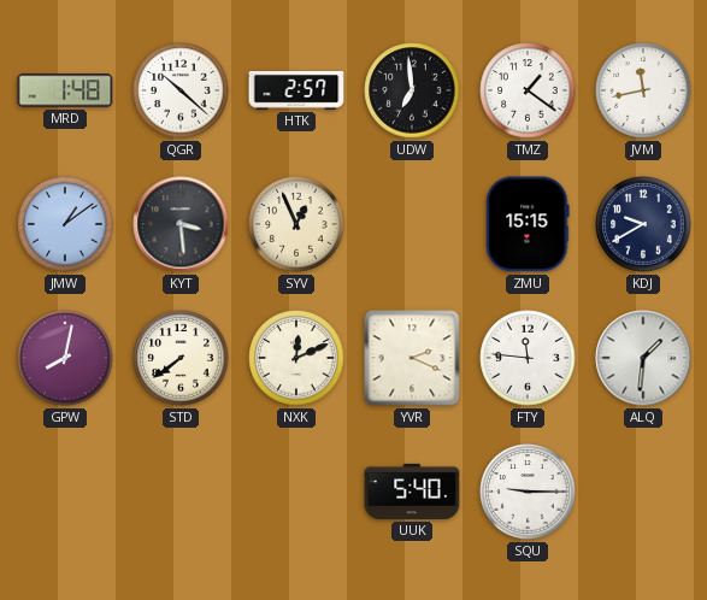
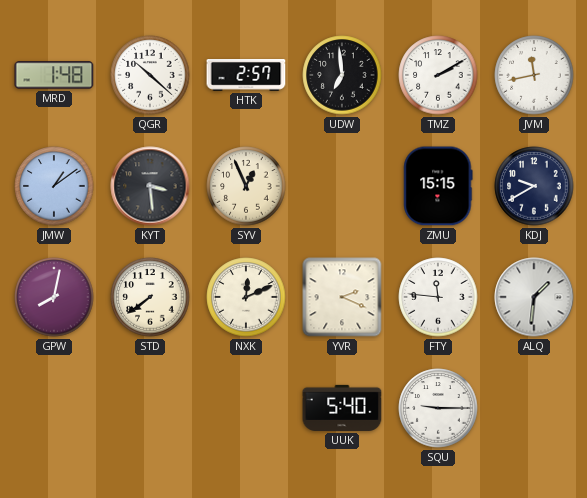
TMZ: 1:21 -> 2:10
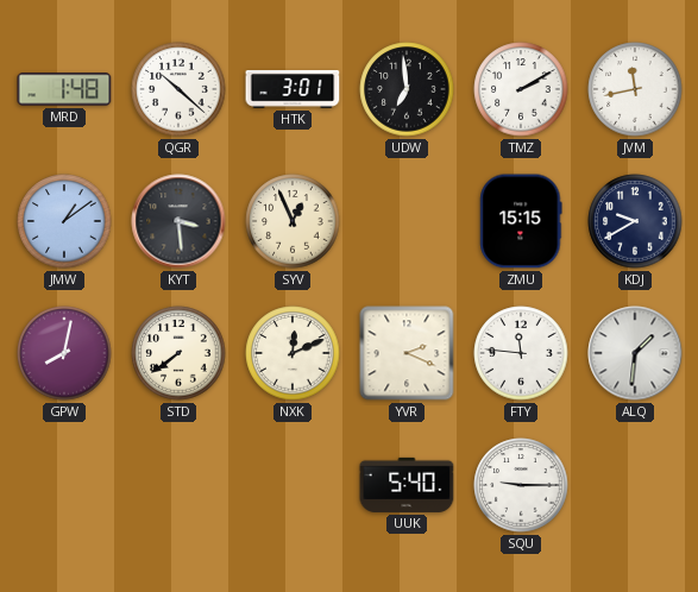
HTK: 2:57 -> 3:01
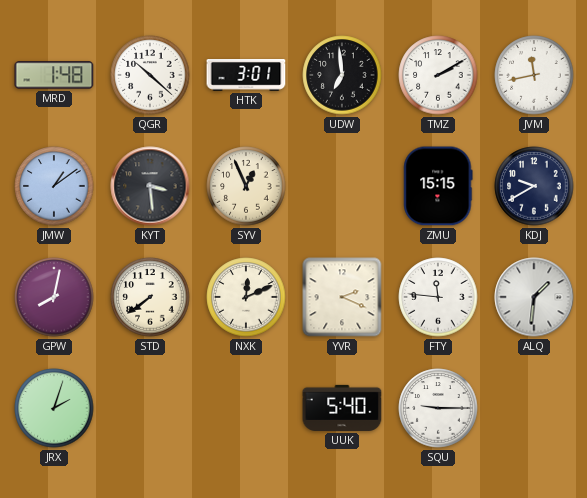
JRX: none -> 2:03
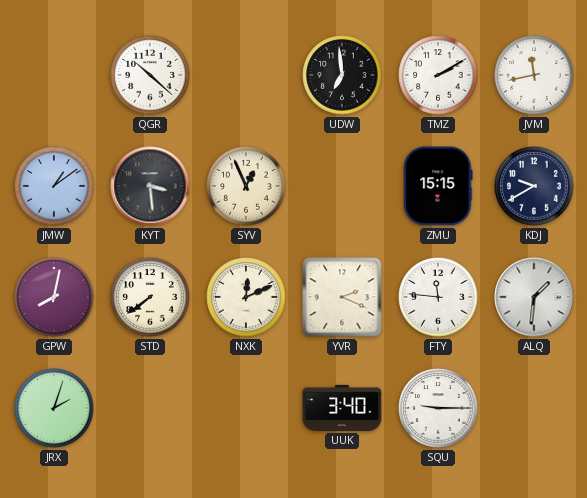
MRD: 1:48 -> none
HTK: 3:01 -> none
UUK: 5:40 -> 3:40
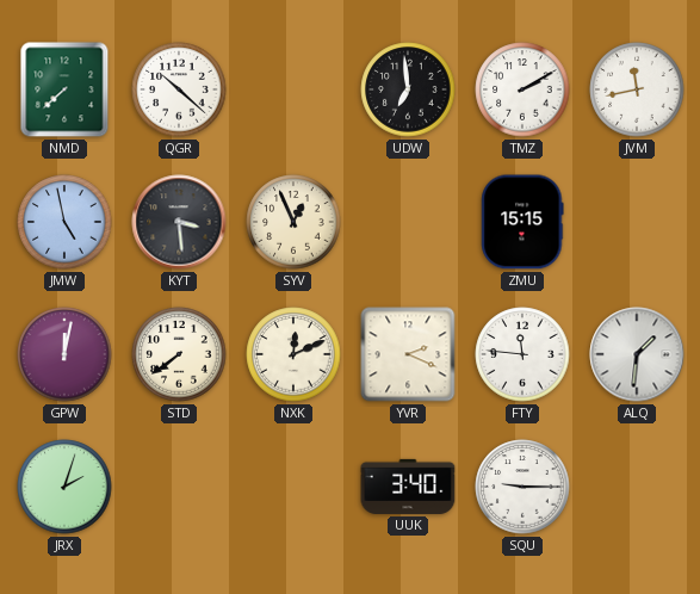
NMD: none -> 7:38
JMW: 1:09 -> 4:58
KDJ: 9:40 -> none
GPW: 8:02 -> 12:02
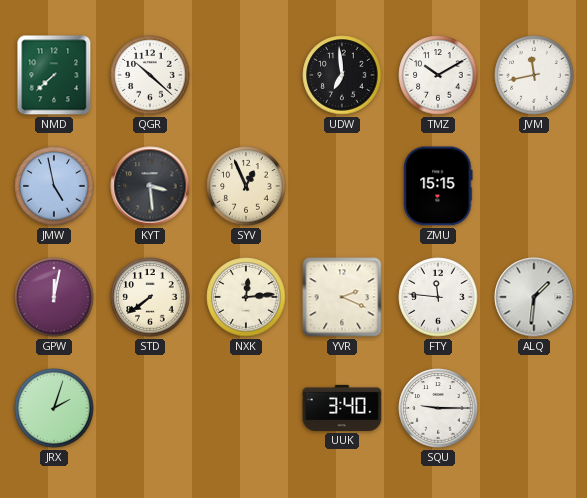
TMZ: 2:10 -> 10:10
NXK: 12:11 -> 12:14
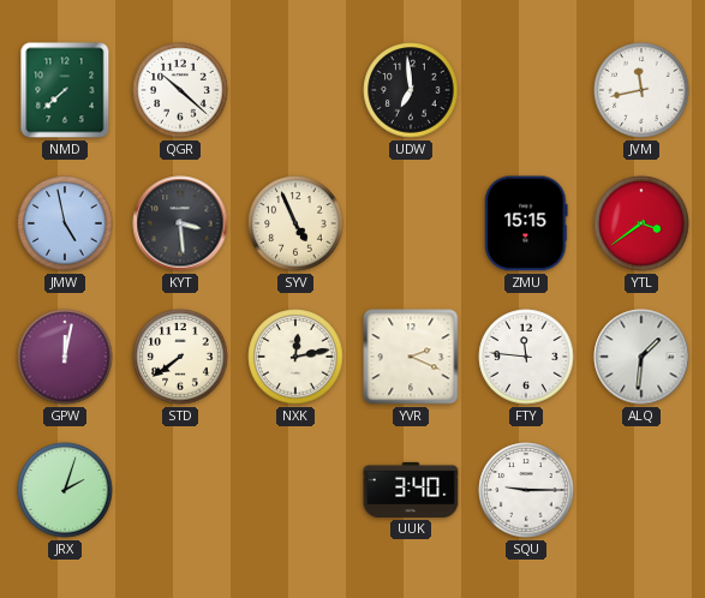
TMZ: 10:10 -> none
SYV: 12:56 -> 4:56
YTL: none -> 3:39
NXK: 12:14 -> 12:13
